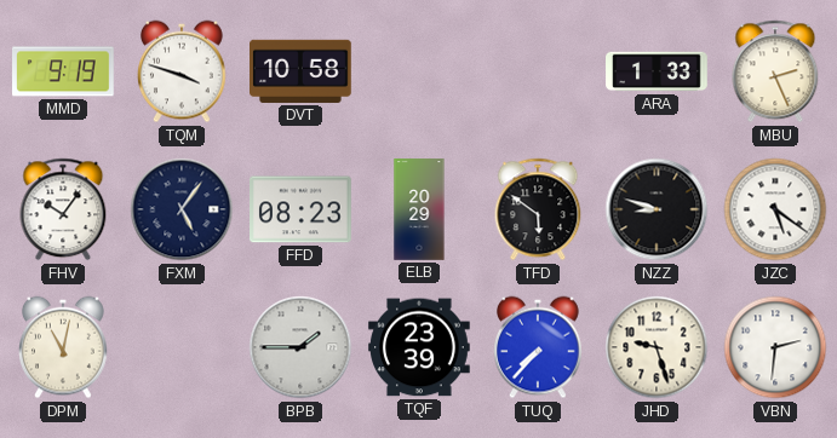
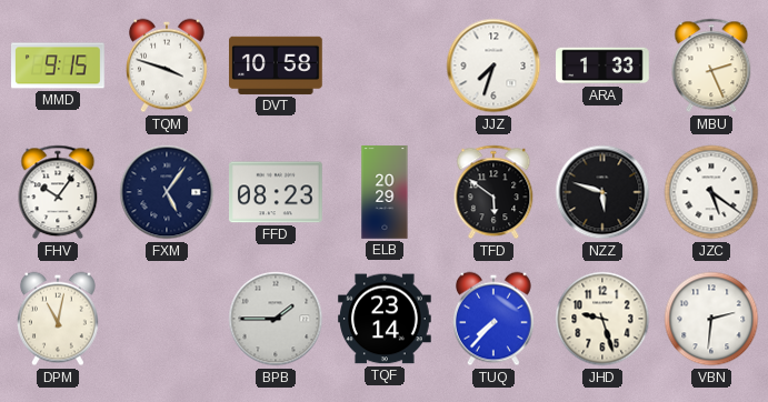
MMD: 9:19 -> 9:15
JJZ: none -> 7:33
NZZ: 8:48 -> 5:48
TQF: 23:39 -> 23:14
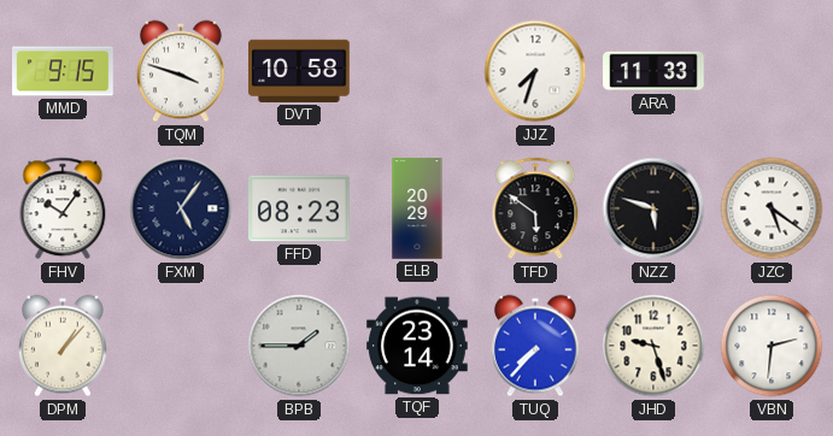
ARA: 1:33 -> 11:33
MBU: 2:26 -> none
DPM: 11:02 -> 1:07
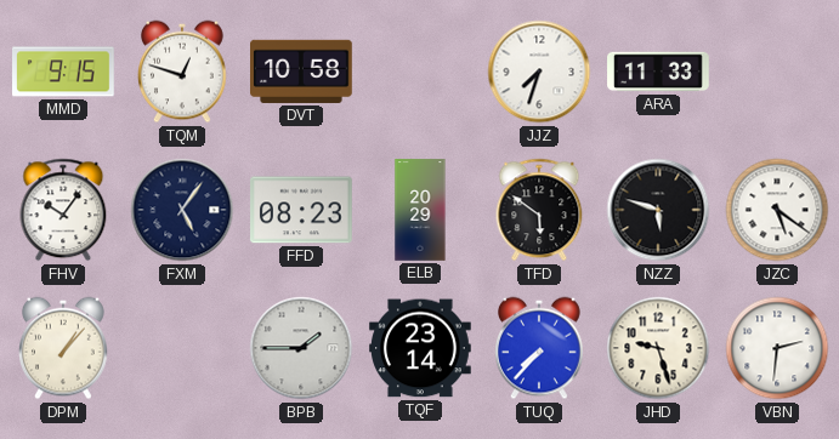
TQM: 3:48 -> 12:48
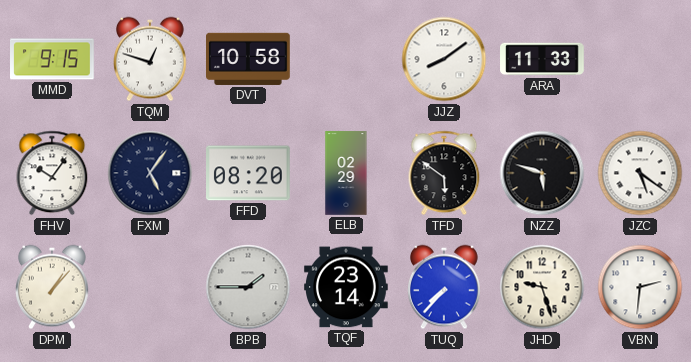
JJZ: 7:33 -> 8:09
FFD: 08:23 -> 08:20
ELB: 20:29 -> 02:29
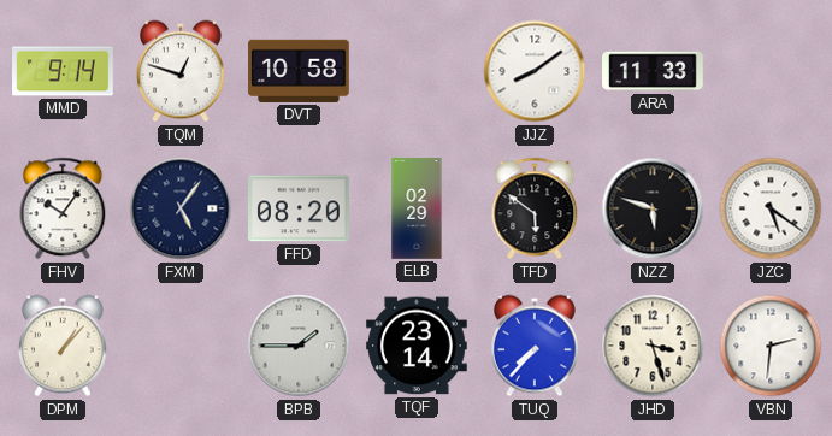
MMD: 9:15 -> 9:14
JHD: 9:27 -> 3:27
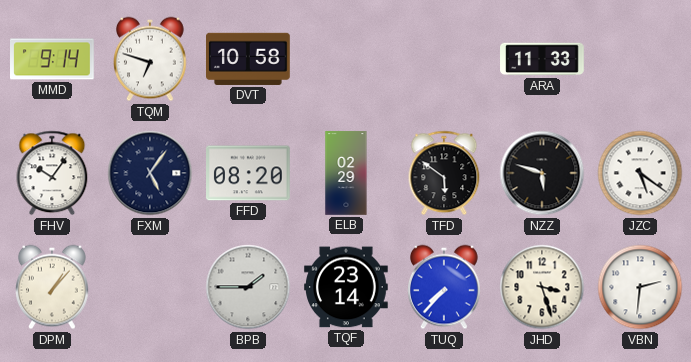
TQM: 12:48 -> 6:48
JJZ: 8:09 -> none
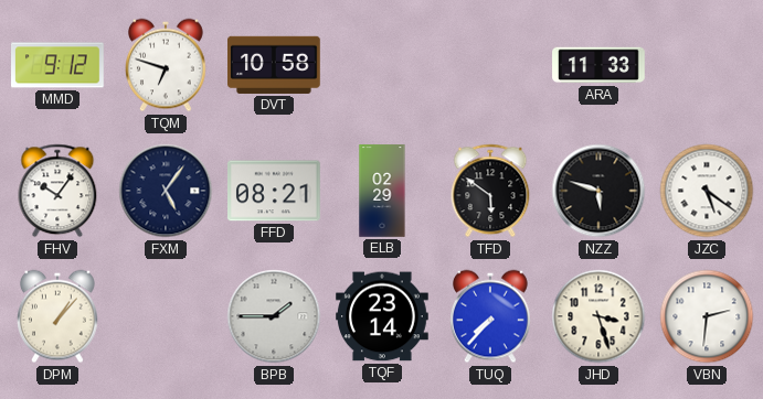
MMD: 9:14 -> 9:12
FFD: 08:20 -> 08:21
